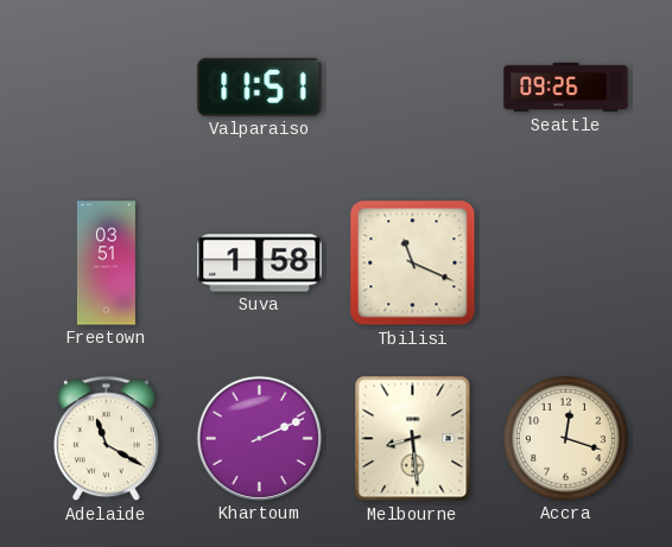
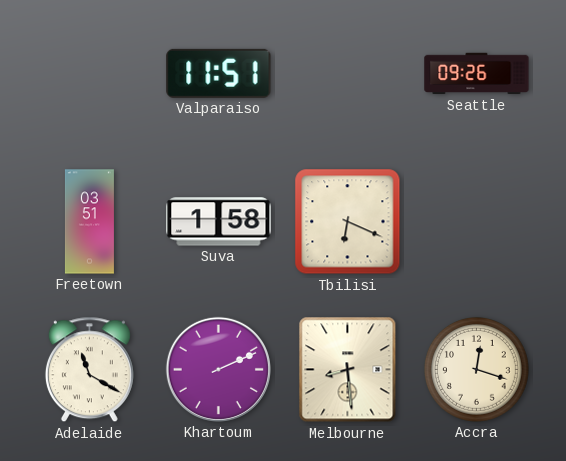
Tbilisi: 11:19 -> 6:19
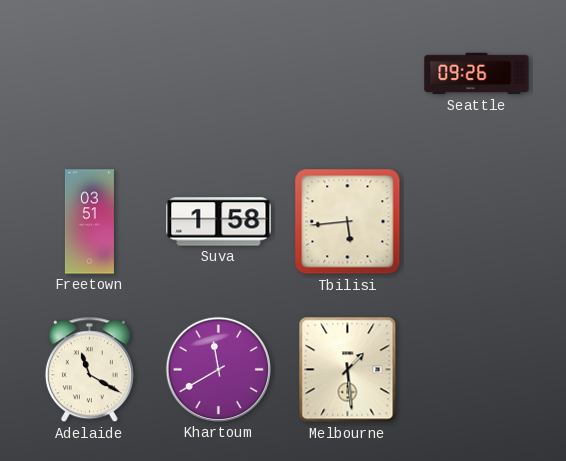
Valparaiso: 11:51 -> none
Tbilisi: 6:19 -> 5:44
Khartoum: 2:11 -> 11:40
Melbourne: 8:29 -> 1:29
Accra: 12:18 -> none
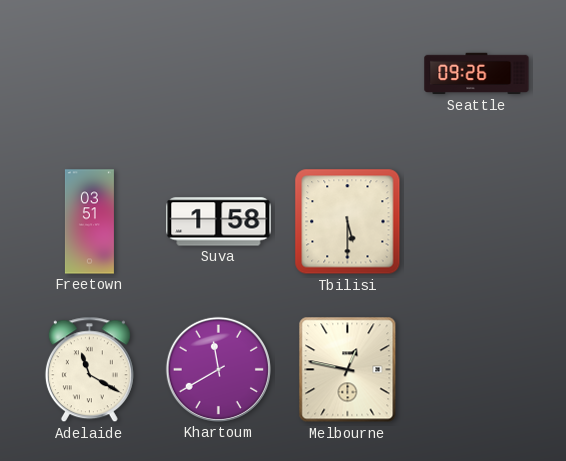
Tbilisi: 5:44 -> 5:30
Melbourne: 1:29 -> 12:47
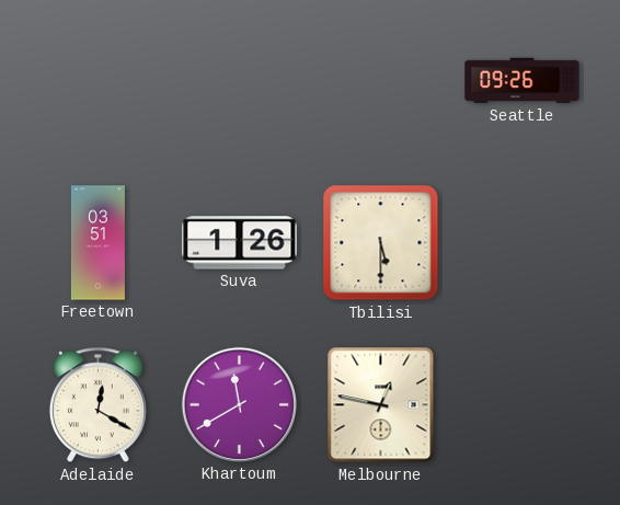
Suva: 1:58 -> 1:26
Adelaide: 11:20 -> 12:20
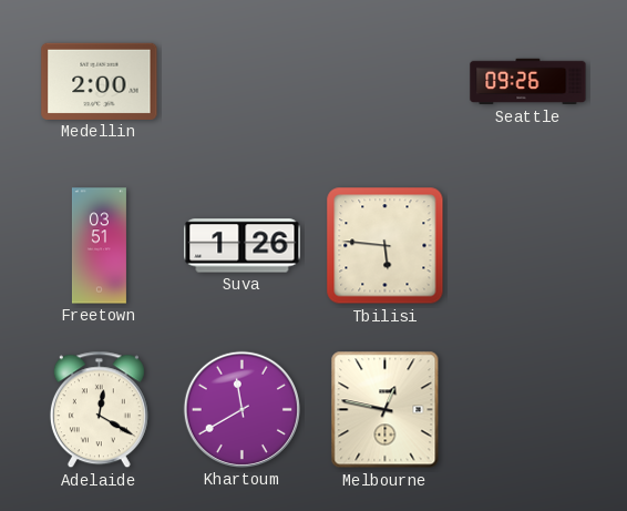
Medellin: none -> 2:00
Tbilisi: 5:30 -> 5:46
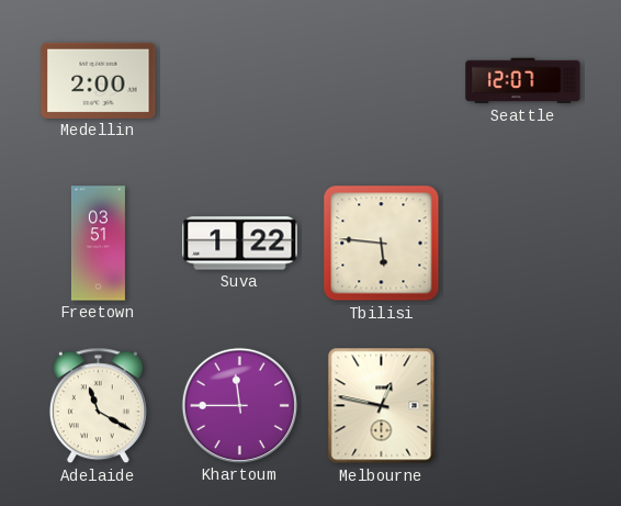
Seattle: 09:26 -> 12:07
Suva: 1:26 -> 1:22
Adelaide: 12:20 -> 11:20
Khartoum: 11:40 -> 11:45
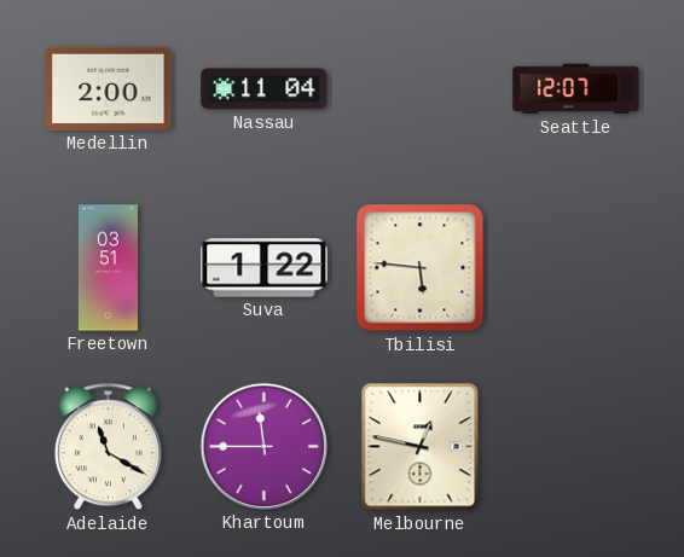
Nassau: none -> 11:04
